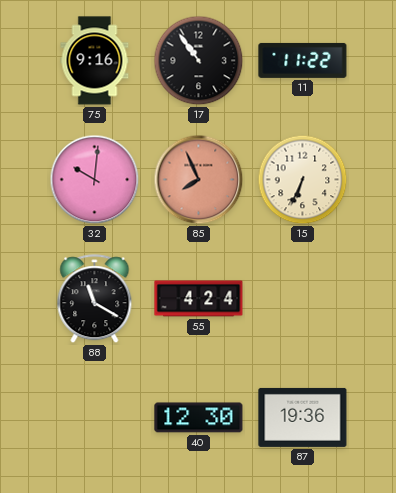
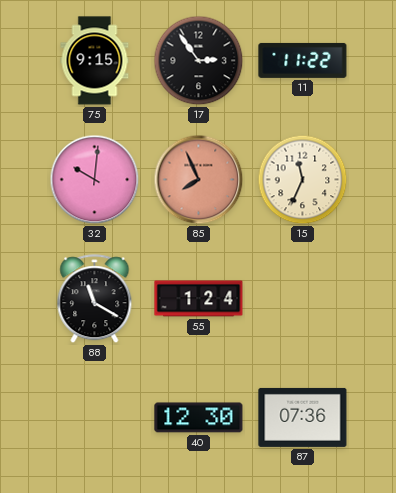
75: 9:16 -> 9:15
17: 10:54 -> 2:54
15: 6:34 -> 11:34
55: 4:24 -> 1:24
87: 19:36 -> 07:36
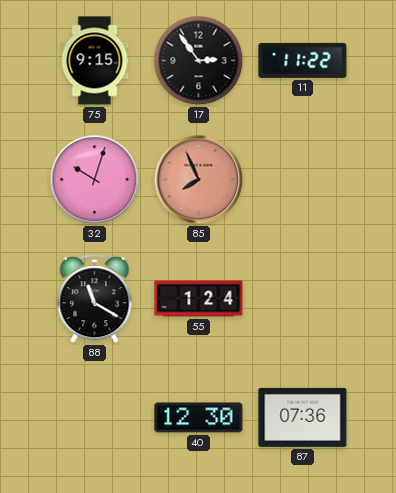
32: 10:01 -> 10:03
15: 11:34 -> none
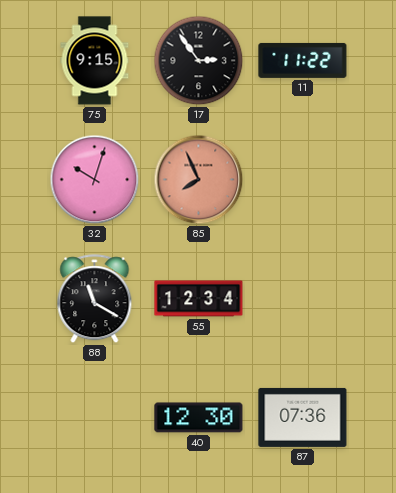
55: 1:24 -> 12:34
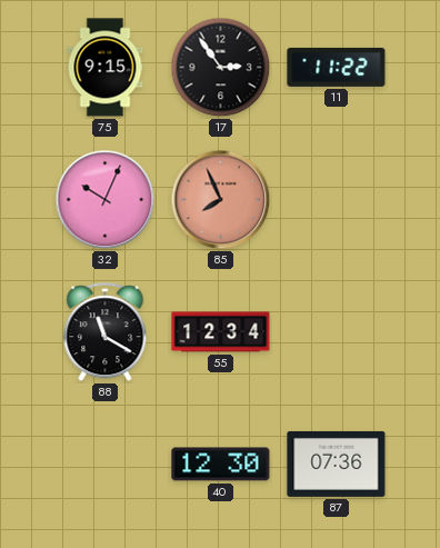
32: 10:03 -> 10:04
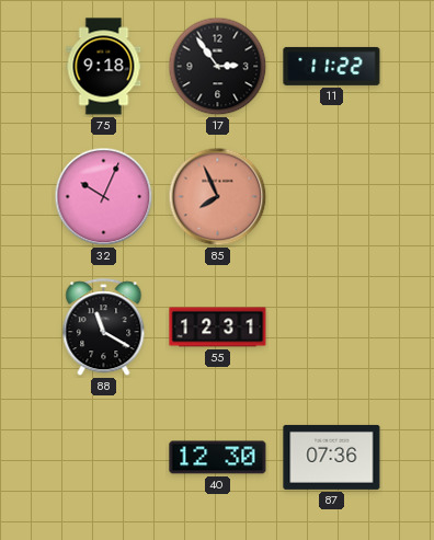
75: 9:15 -> 9:18
55: 12:34 -> 12:31
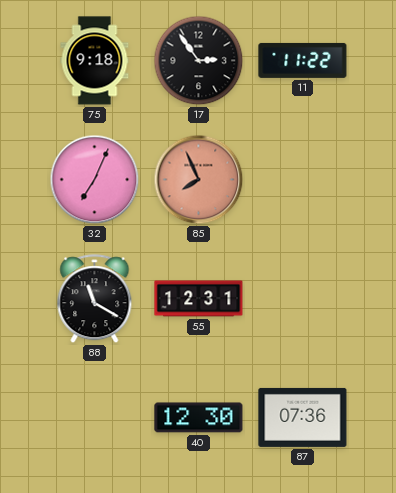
32: 10:04 -> 7:04
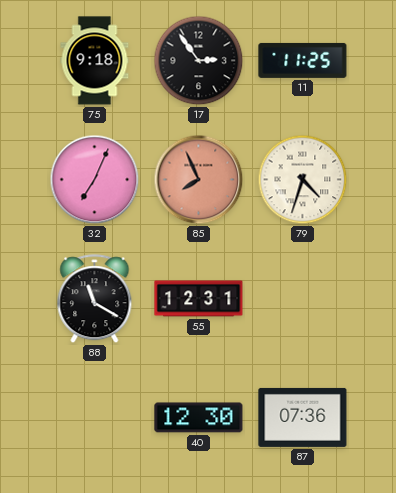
11: 11:22 -> 11:25
79: none -> 4:33
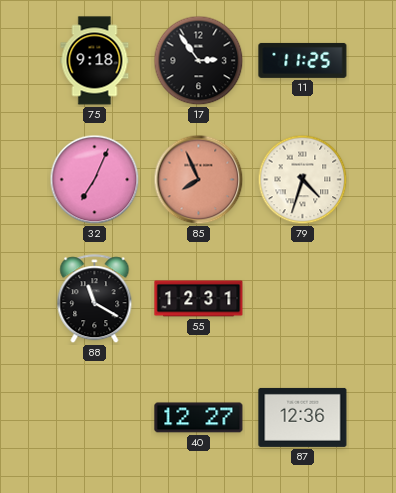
40: 12:30 -> 12:27
87: 07:36 -> 12:36
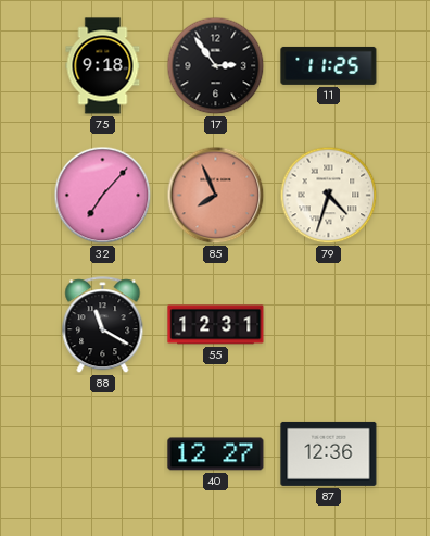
32: 7:04 -> 7:07
